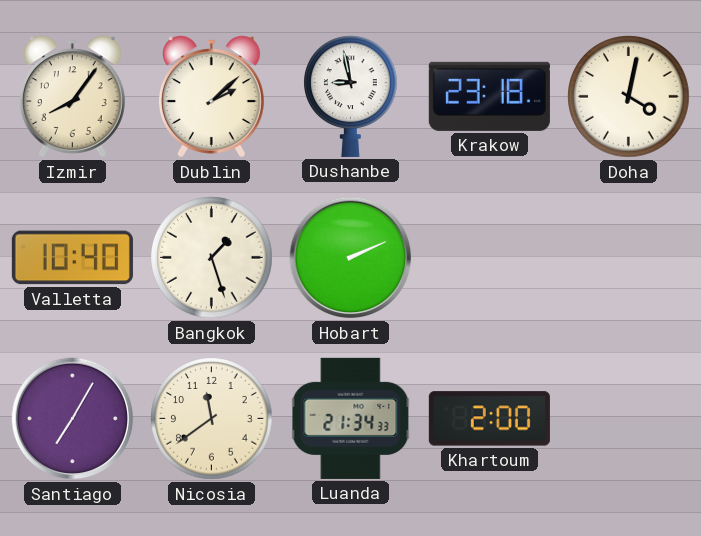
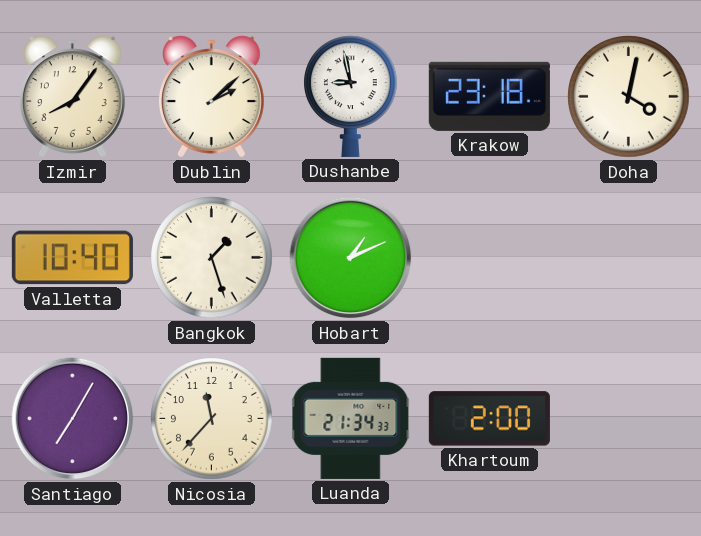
Hobart: 2:11 -> 1:11
Nicosia: 11:39 -> 11:37
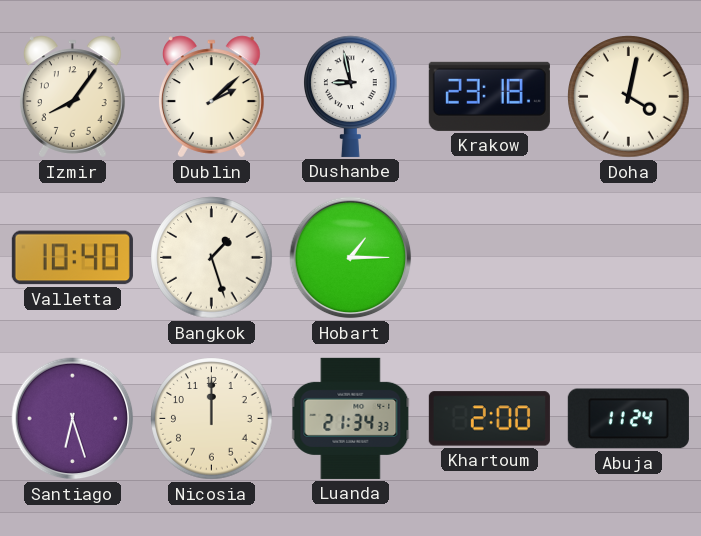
Hobart: 1:11 -> 1:15
Santiago: 7:05 -> 6:27
Nicosia: 11:37 -> 12:00
Abuja: none -> 11:24
